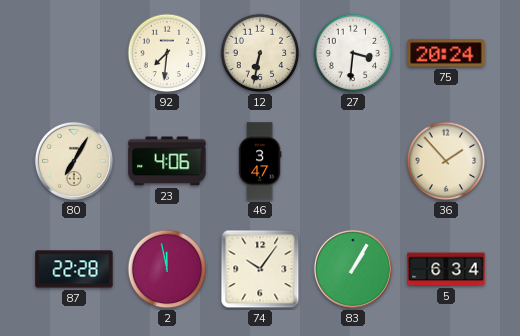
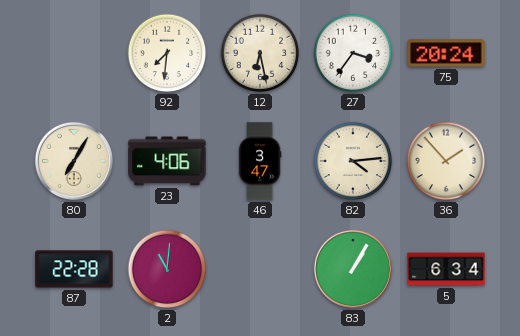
12: 6:32 -> 6:28
27: 3:31 -> 3:36
82: none -> 4:14
2: 11:58 -> 11:01
74: 10:06 -> none
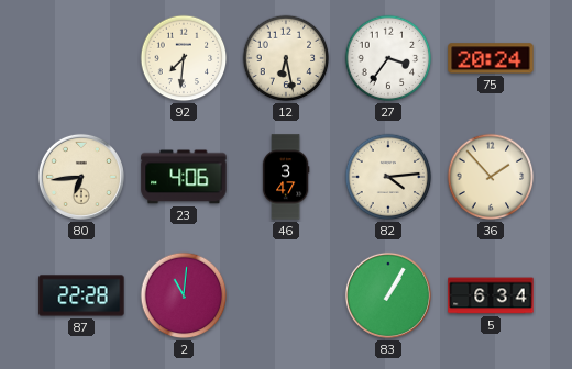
80: 7:05 -> 6:44
